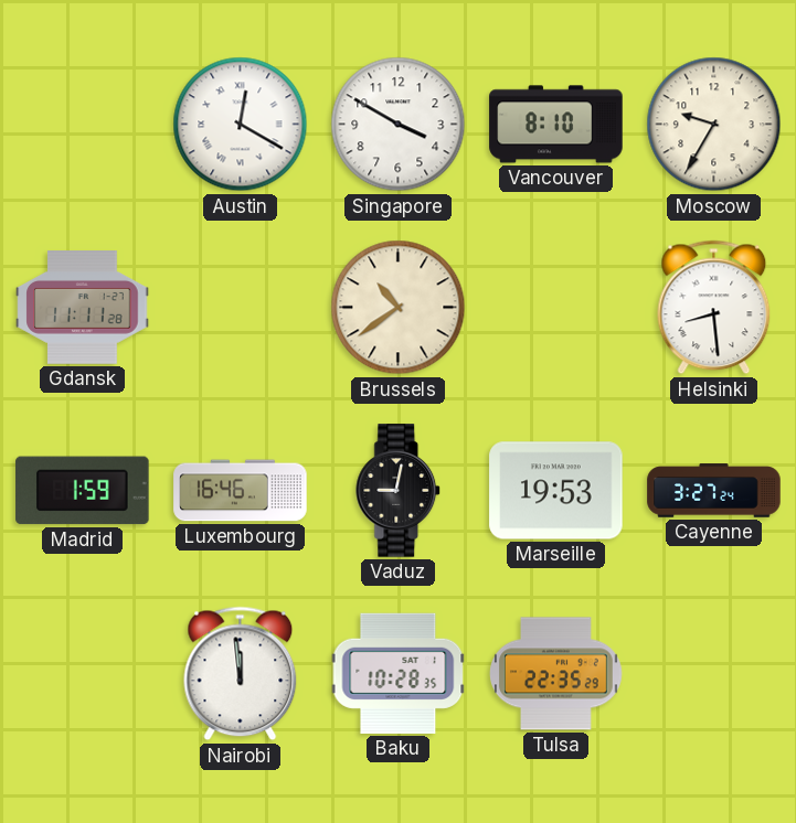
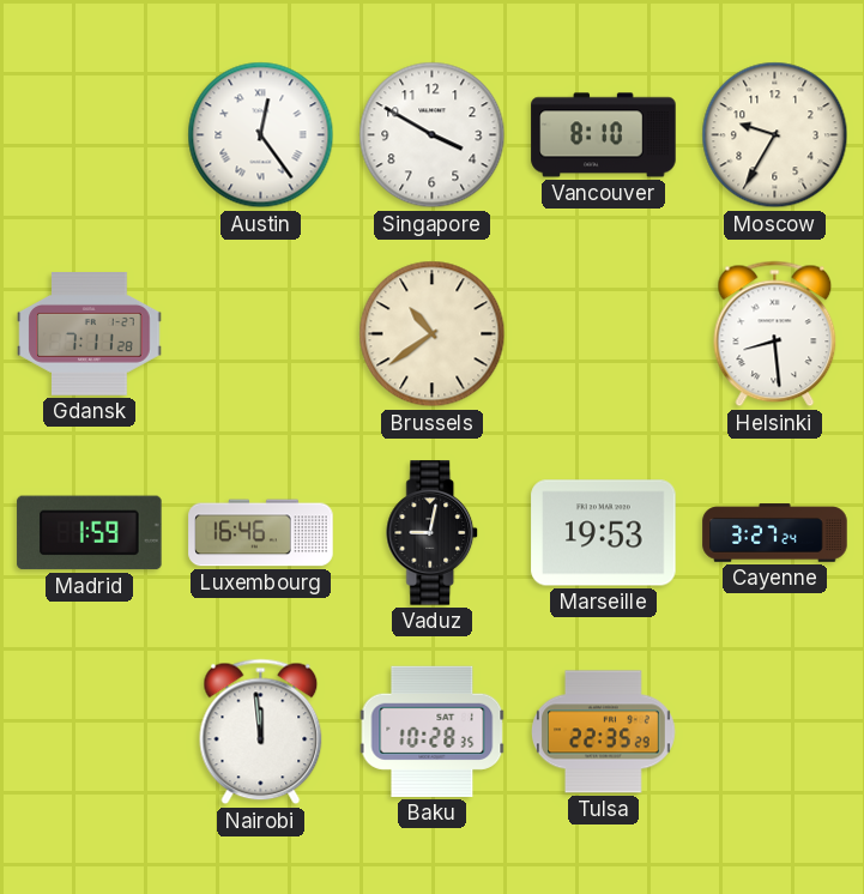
Austin: 12:20 -> 12:24
Gdansk: 11:11 -> 7:11
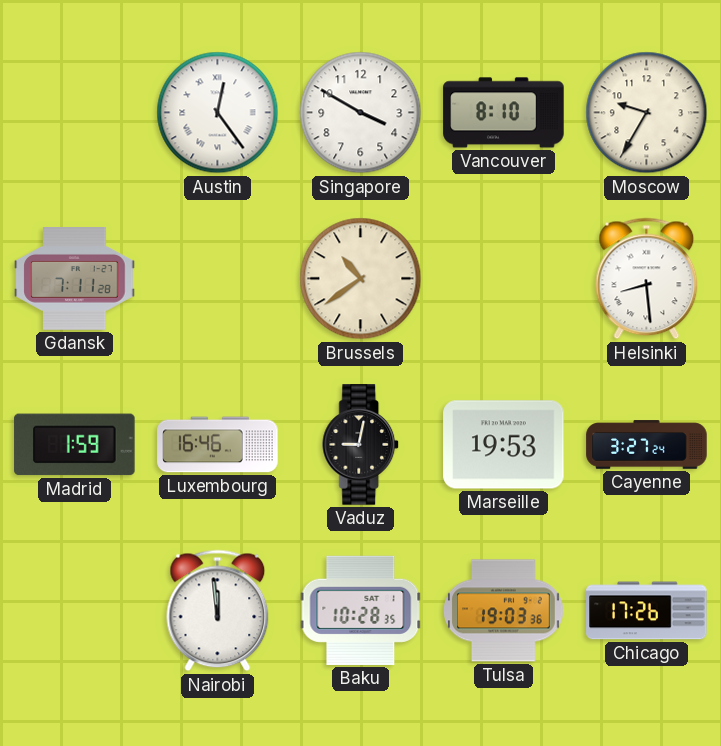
Tulsa: 22:35 -> 19:03
Chicago: none -> 17:26
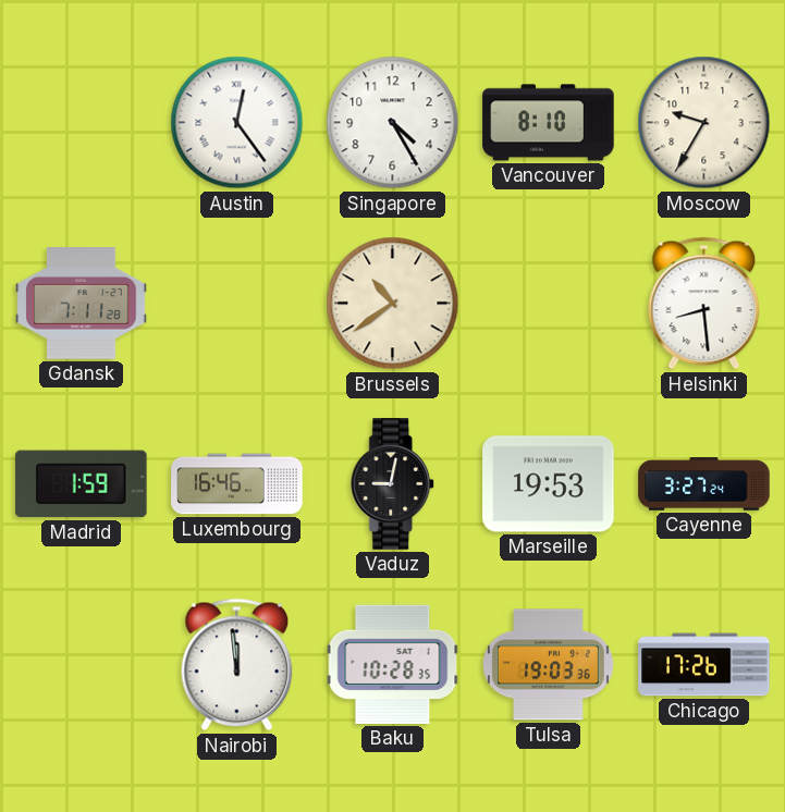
Singapore: 3:50 -> 4:25
